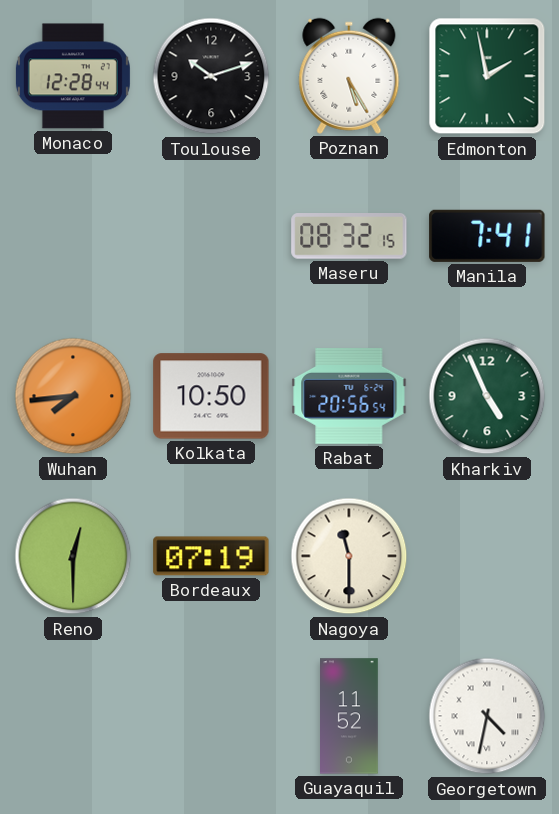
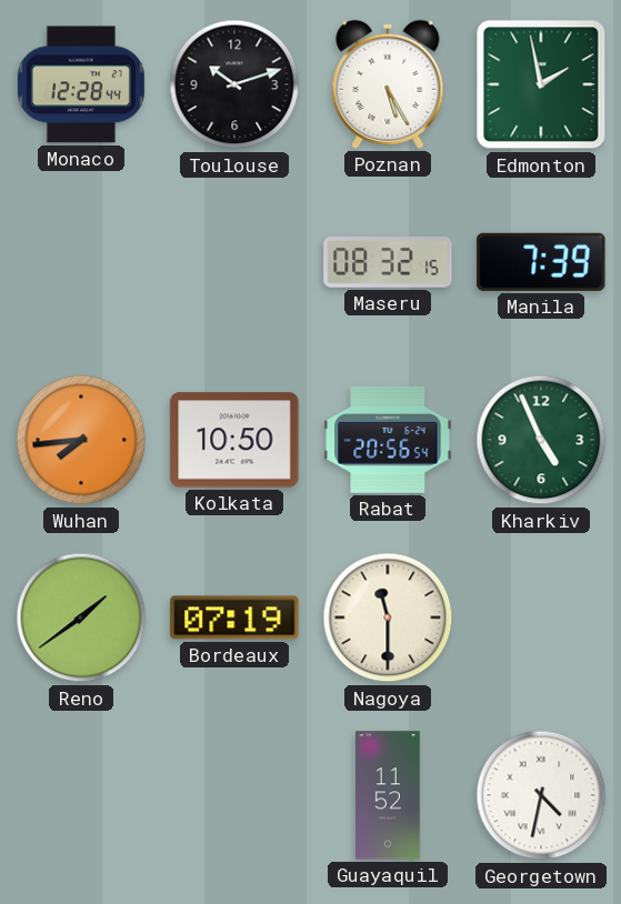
Manila: 7:41 -> 7:39
Reno: 12:30 -> 1:39
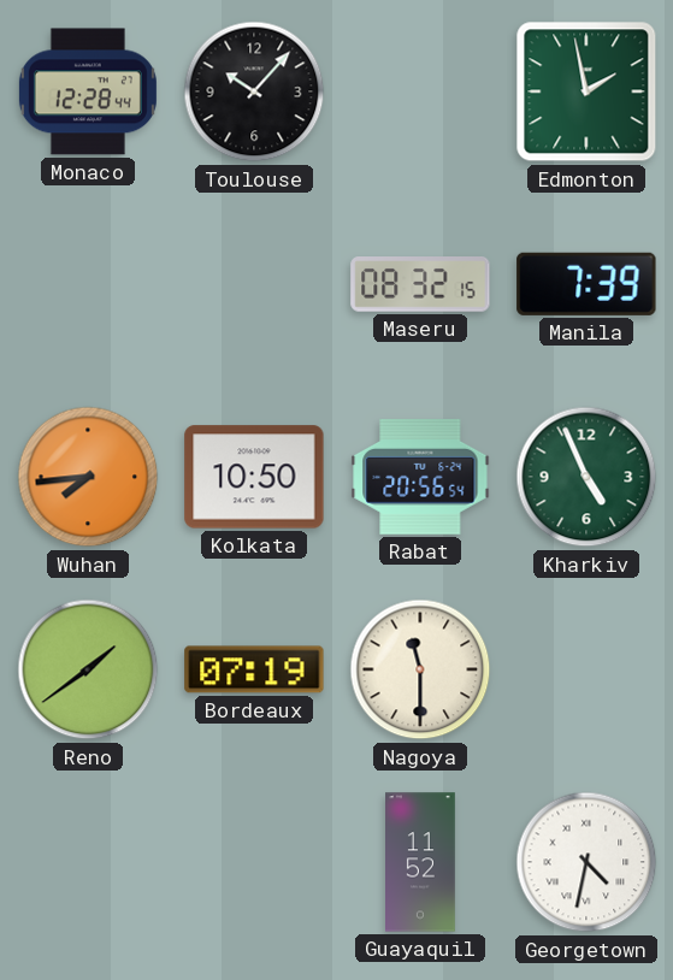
Toulouse: 10:12 -> 10:07
Poznan: 5:25 -> none
